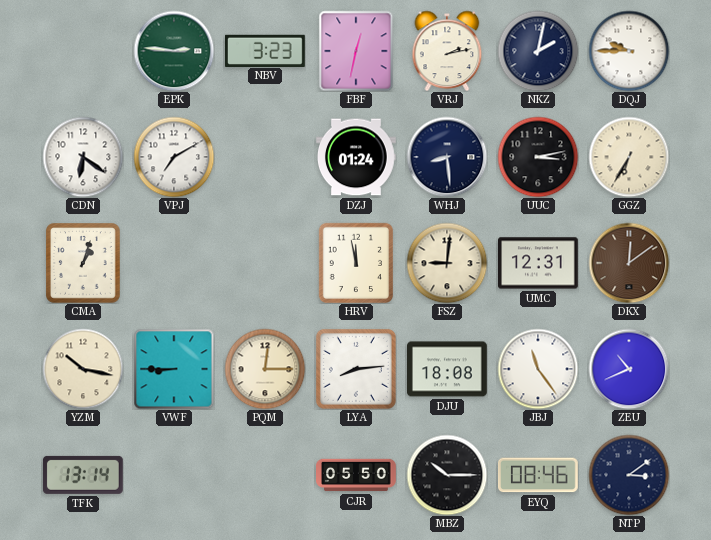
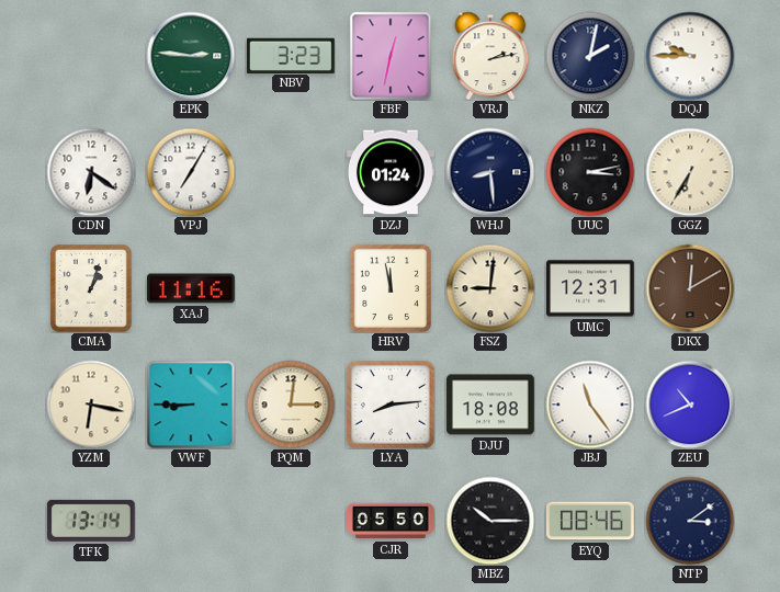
VPJ: 7:10 -> 7:05
XAJ: none -> 11:16
DKX: 12:09 -> 12:10
YZM: 10:17 -> 6:17
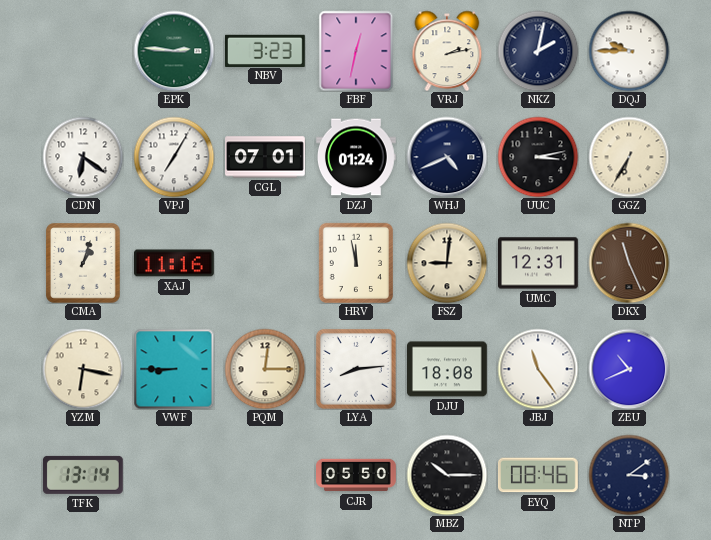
CGL: none -> 07:01
WHJ: 8:29 -> 4:41
DKX: 12:10 -> 11:26
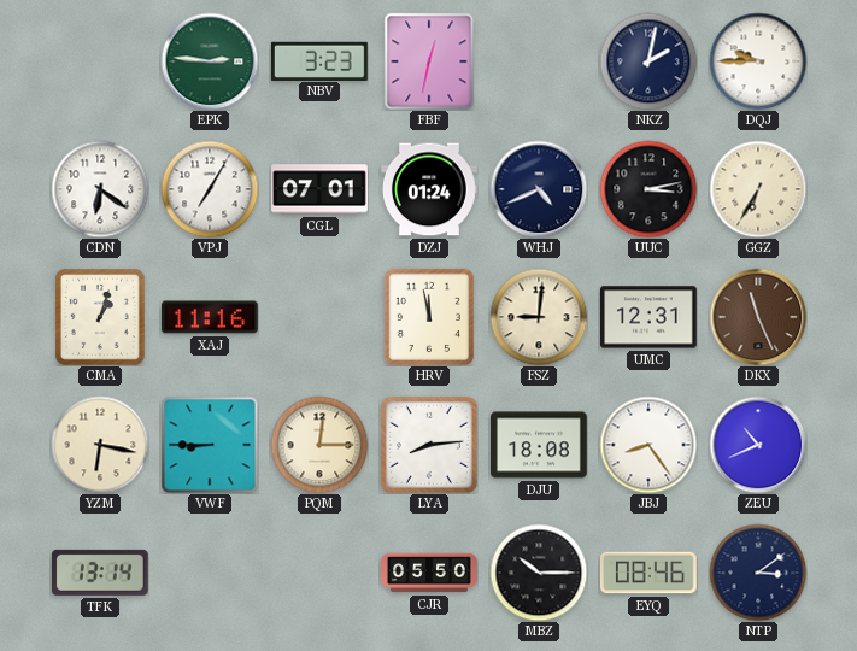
VRJ: 2:13 -> none
JBJ: 11:24 -> 8:24
